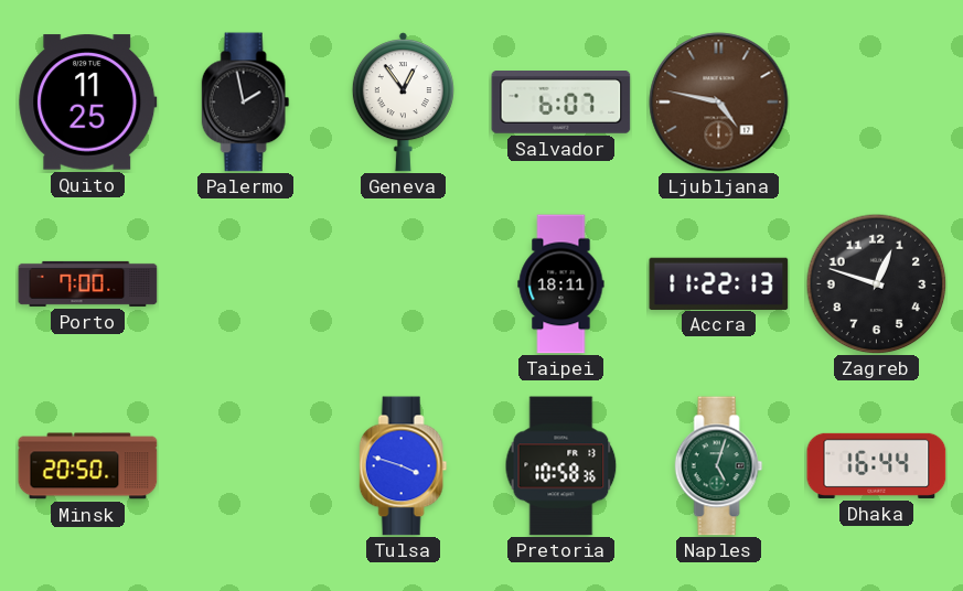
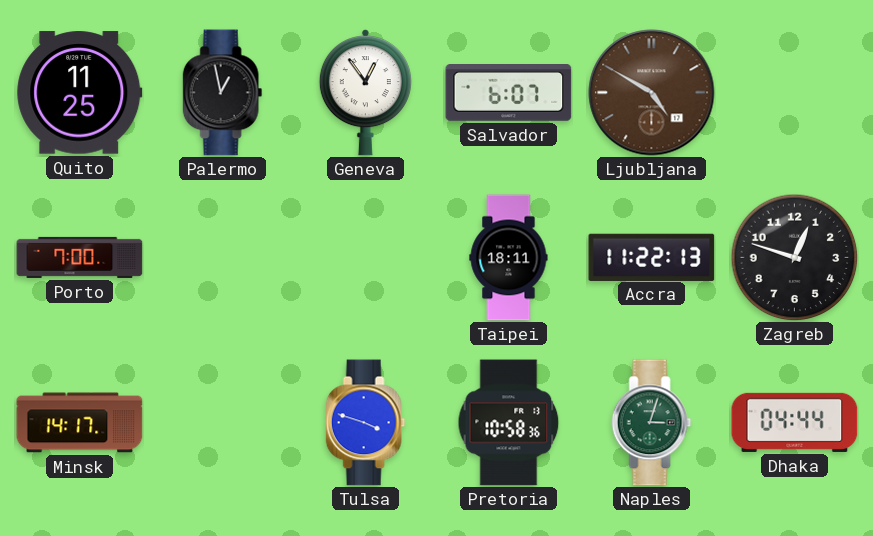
Palermo: 1:58 -> 12:58
Ljubljana: 4:47 -> 4:50
Minsk: 20:50 -> 14:17
Naples: 5:03 -> 3:03
Dhaka: 16:44 -> 04:44
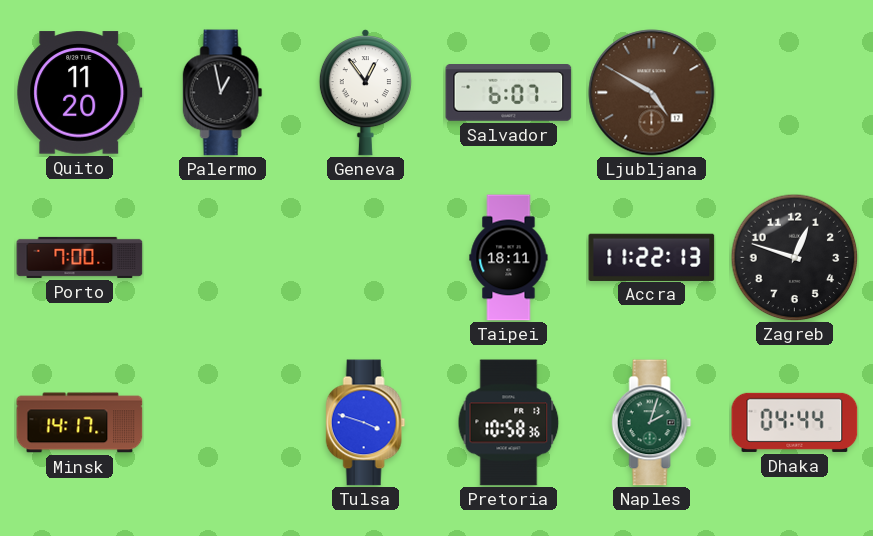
Quito: 11:25 -> 11:20
Naples: 3:03 -> 2:03
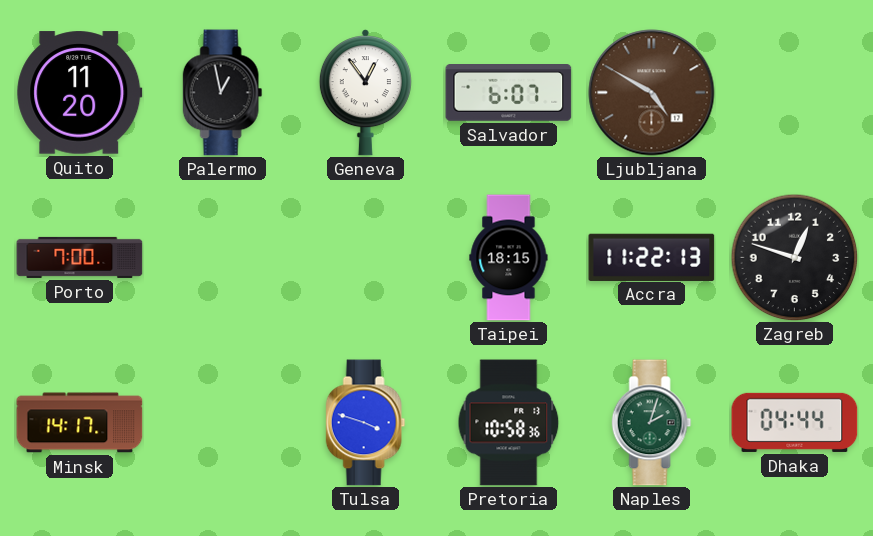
Taipei: 18:11 -> 18:15
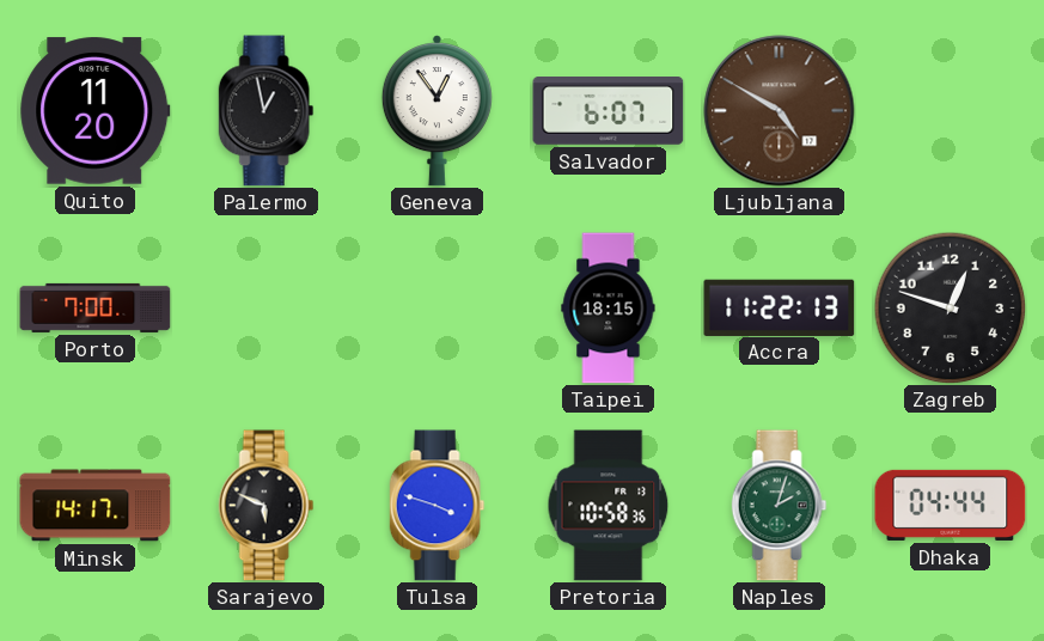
Sarajevo: none -> 5:49
